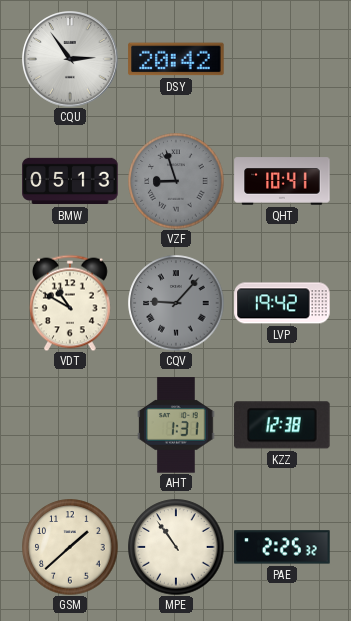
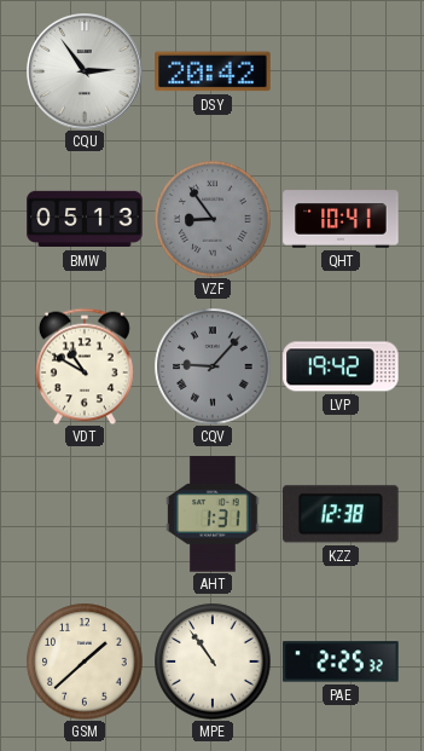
VZF: 8:57 -> 8:54
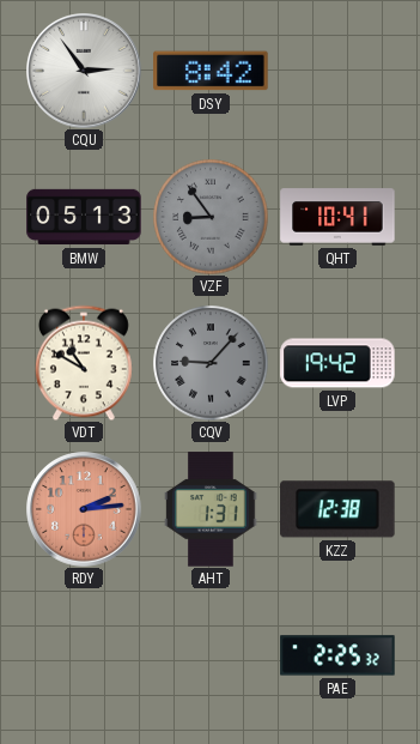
DSY: 20:42 -> 8:42
RDY: none -> 2:14
GSM: 1:38 -> none
MPE: 10:54 -> none
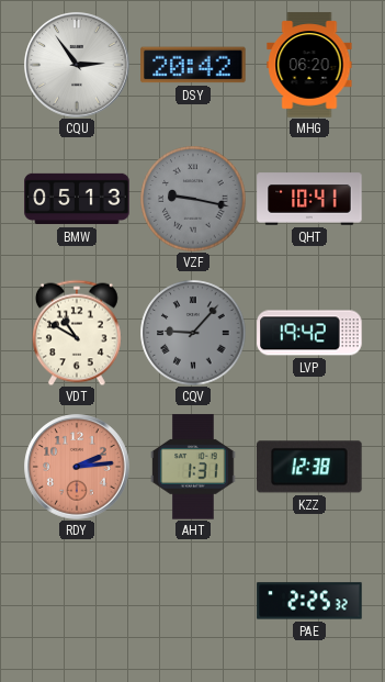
DSY: 8:42 -> 20:42
MHG: none -> 06:20
VZF: 8:54 -> 9:17
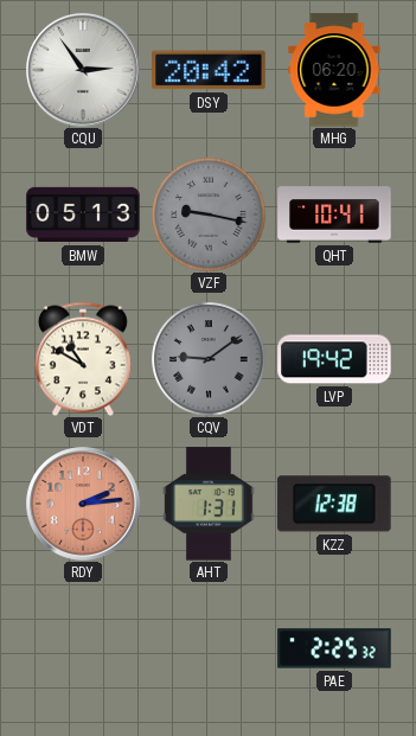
CQV: 9:07 -> 9:09
